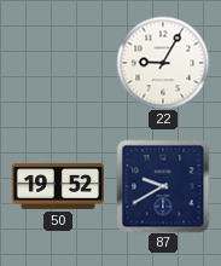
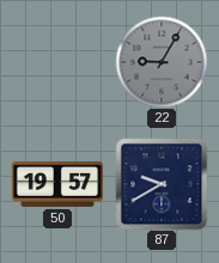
22 dial: white -> grey
50: 19:52 -> 19:57
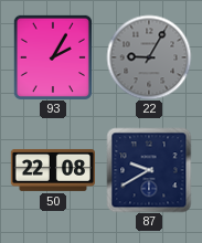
93: none -> 2:05
50: 19:57 -> 22:08
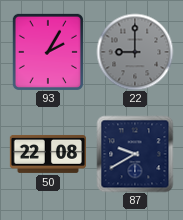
22: 9:05 -> 9:00
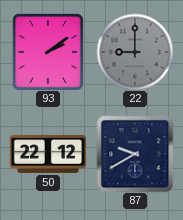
93: 2:05 -> 2:09
50: 22:08 -> 22:12
